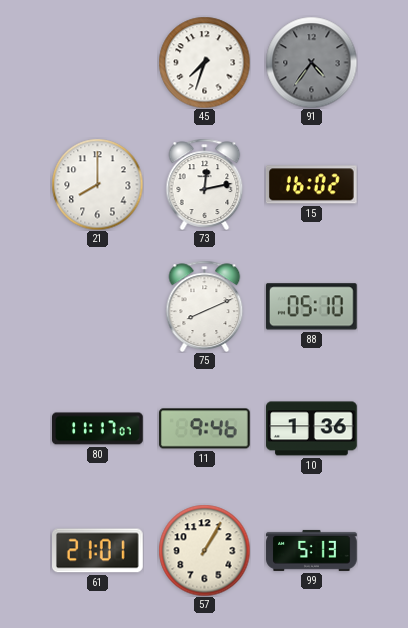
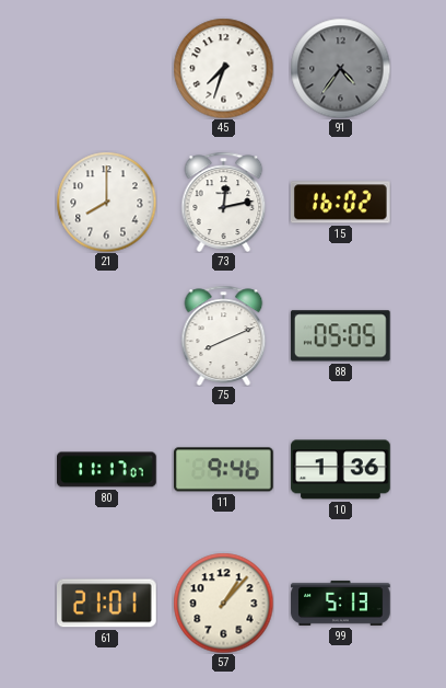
88: 05:10 -> 05:05
57: 1:05 -> 1:07
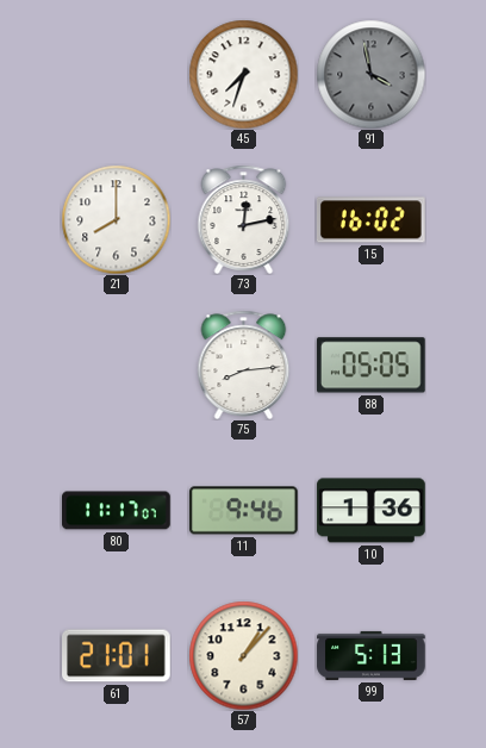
91: 4:36 -> 3:58
75: 8:11 -> 8:14
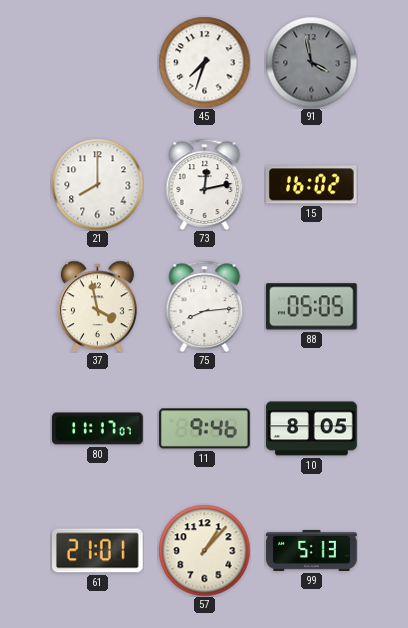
37: none -> 3:58
10: 1:36 -> 8:05
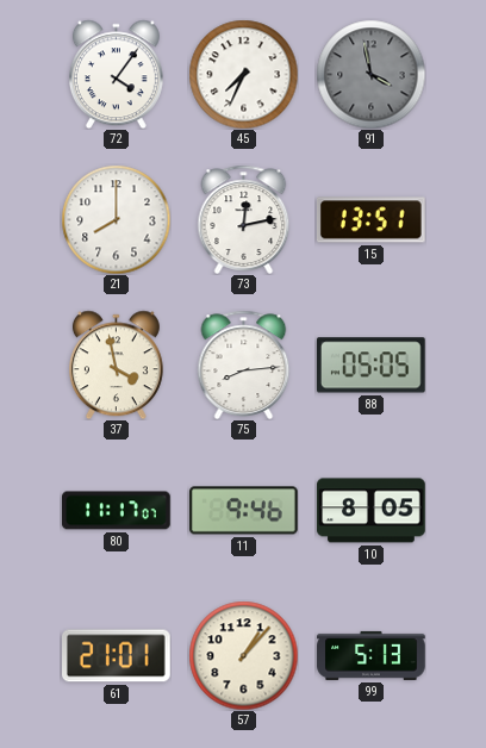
72: none -> 4:06
45: 7:33 -> 7:34
15: 16:02 -> 13:51
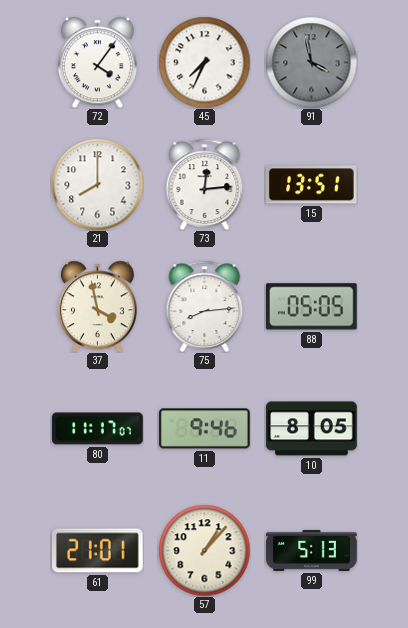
73: 12:13 -> 12:14
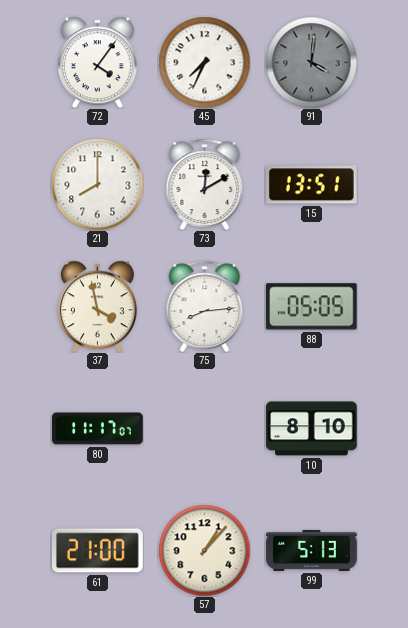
91: 3:58 -> 4:01
73: 12:14 -> 12:10
11: 9:46 -> none
10: 8:05 -> 8:10
61: 21:01 -> 21:00
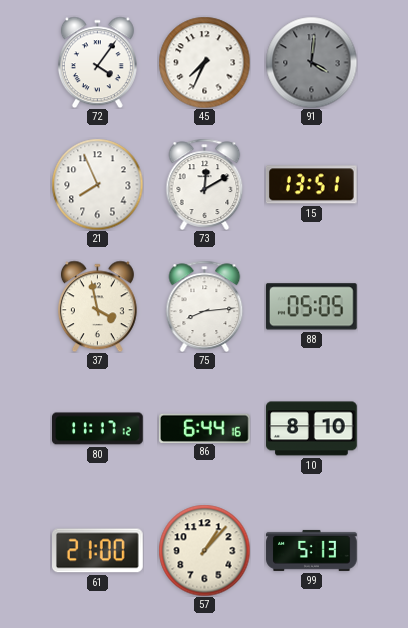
21: 8:00 -> 7:56
80: 11:17:07 -> 11:17:12
86: none -> 6:44
